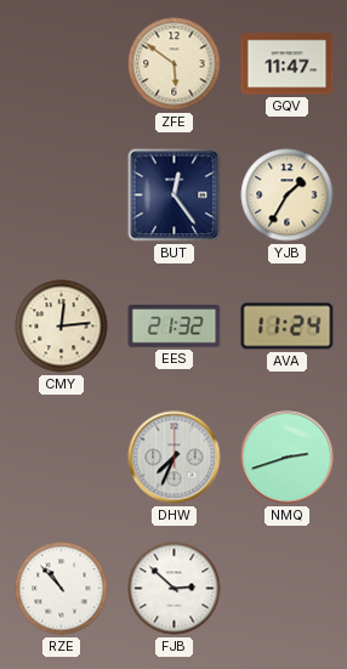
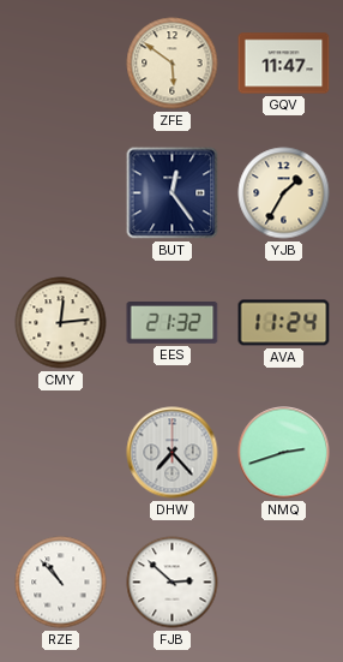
DHW: 7:34 -> 7:23
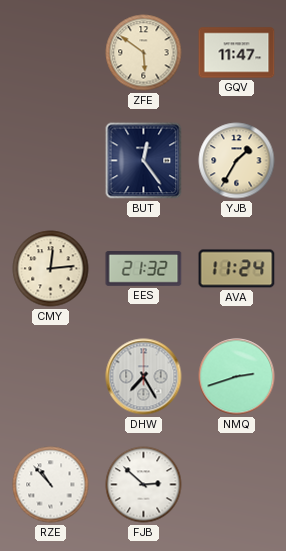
DHW: 7:23 -> 7:25
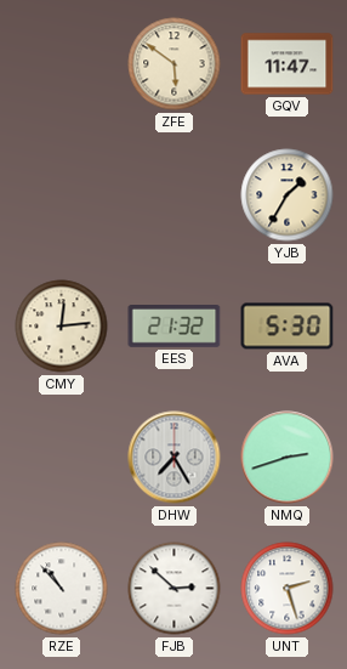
BUT: 12:24 -> none
AVA: 11:24 -> 5:30
UNT: none -> 2:27
